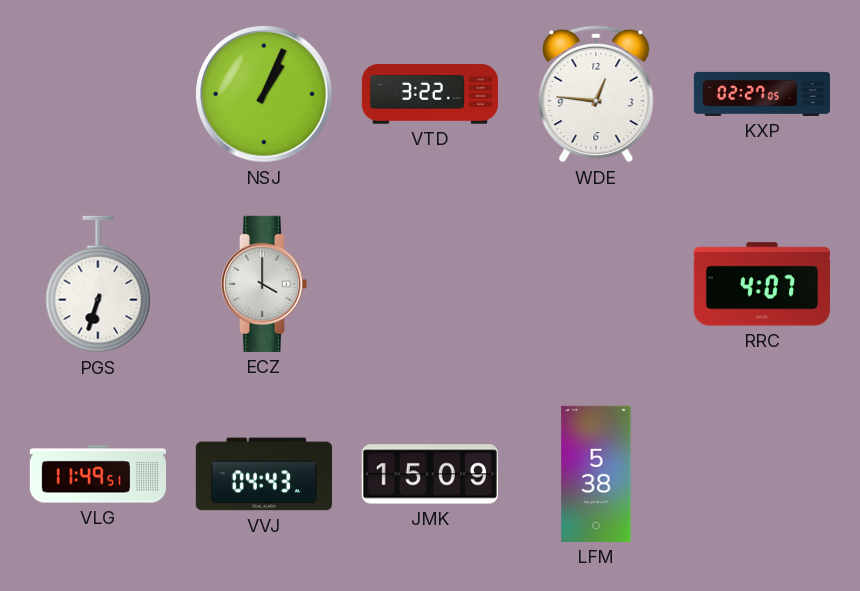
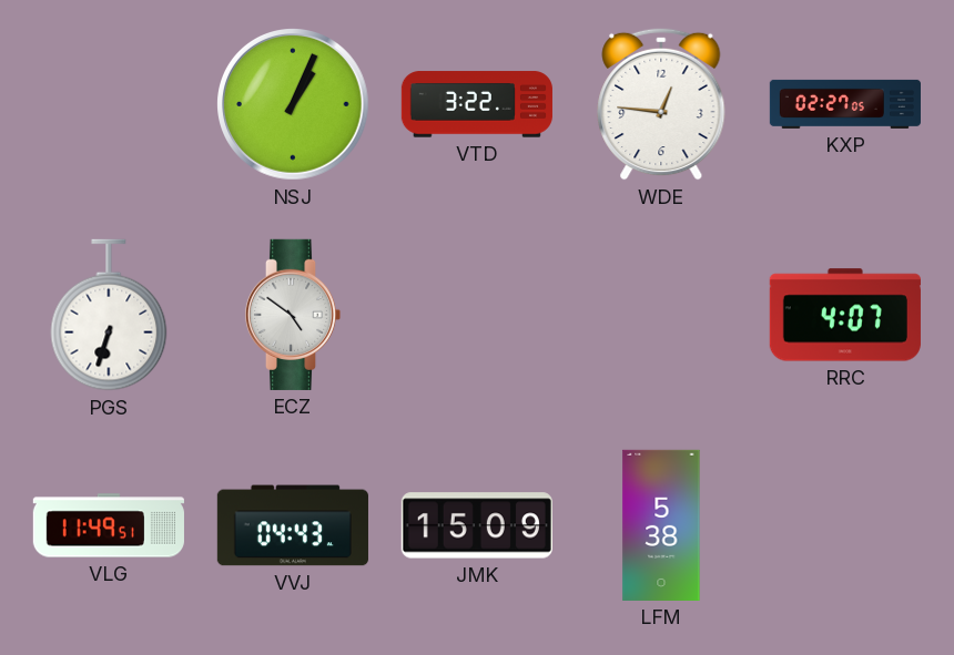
ECZ: 4:00 -> 4:51
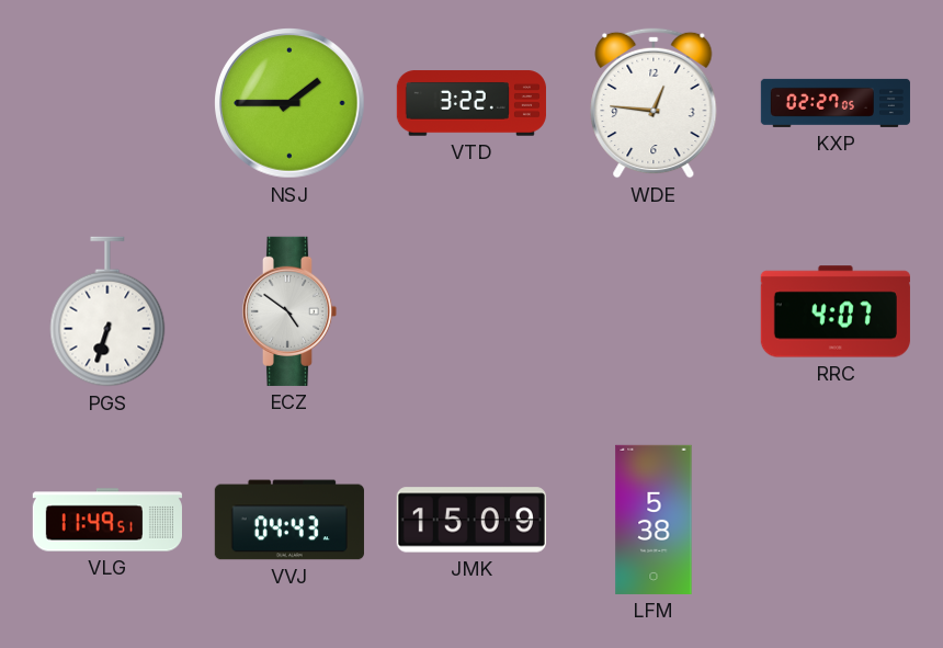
NSJ: 1:04 -> 1:45
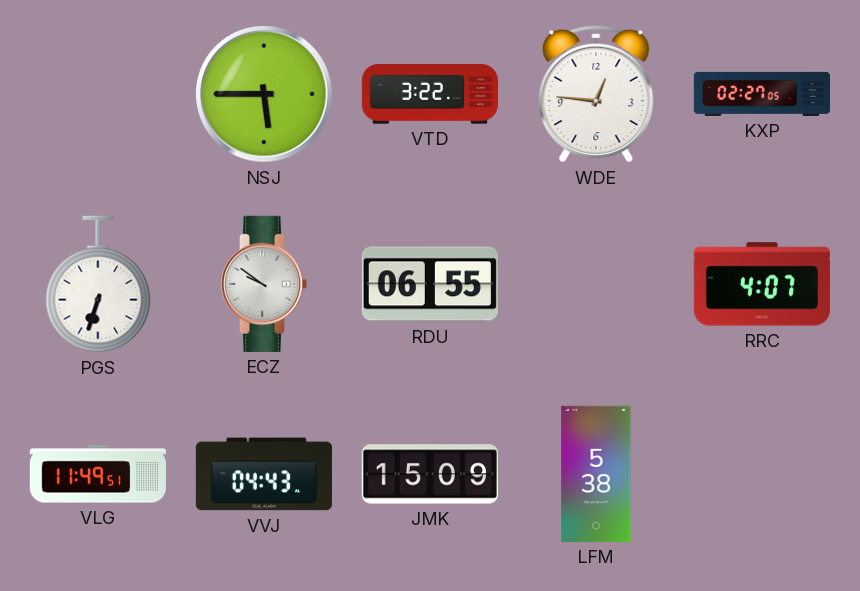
NSJ: 1:45 -> 5:45
ECZ: 4:51 -> 9:51
RDU: none -> 06:55
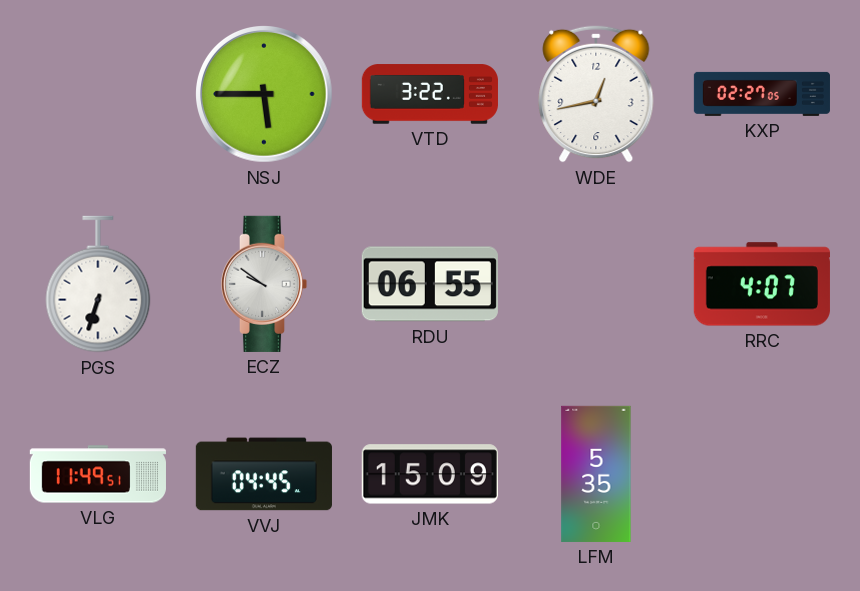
WDE: 12:46 -> 12:43
VVJ: 04:43 -> 04:45
LFM: 5:38 -> 5:35
